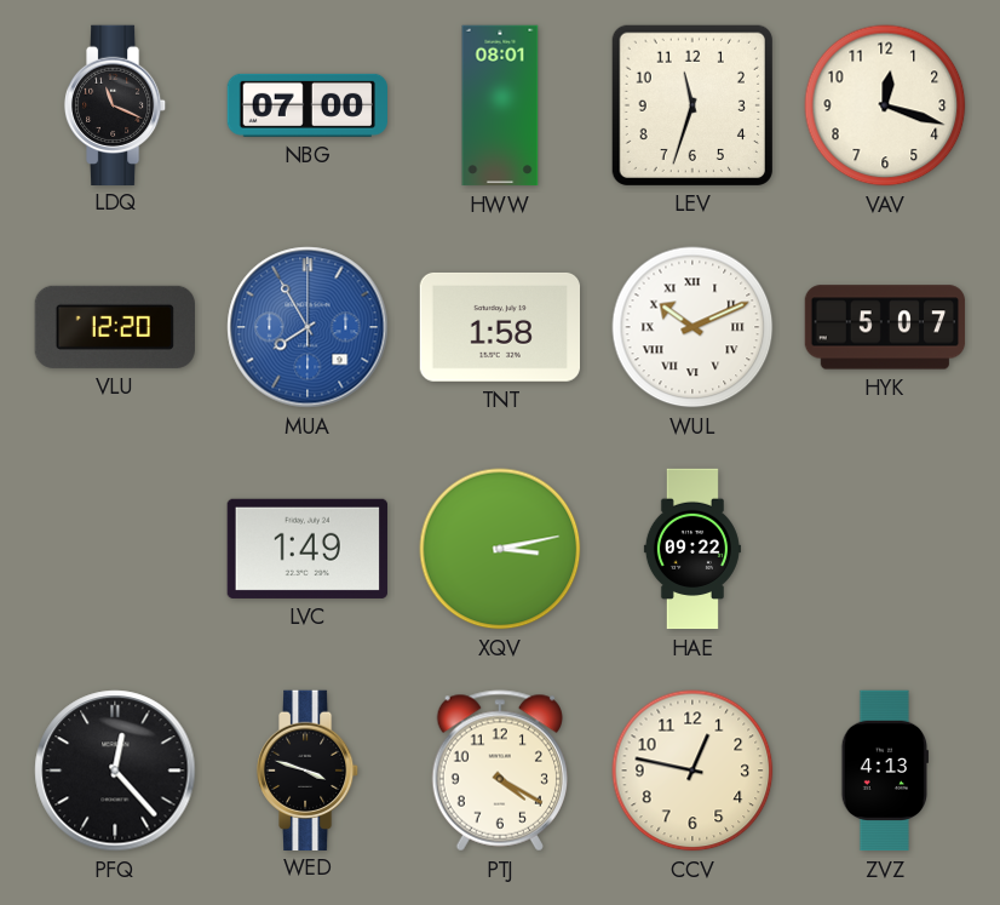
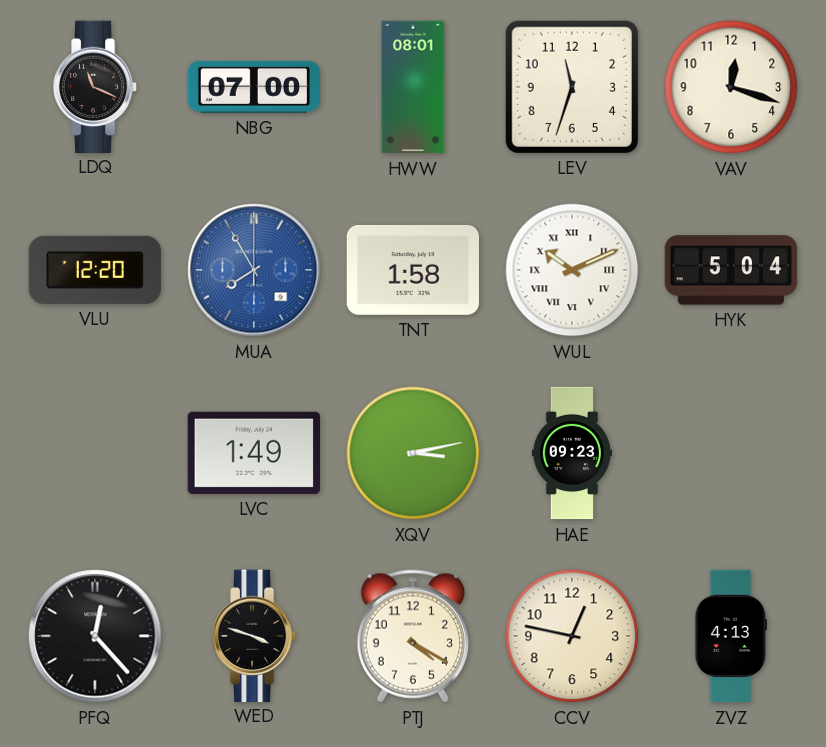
HYK: 5:07 -> 5:04
HAE: 09:22 -> 09:23
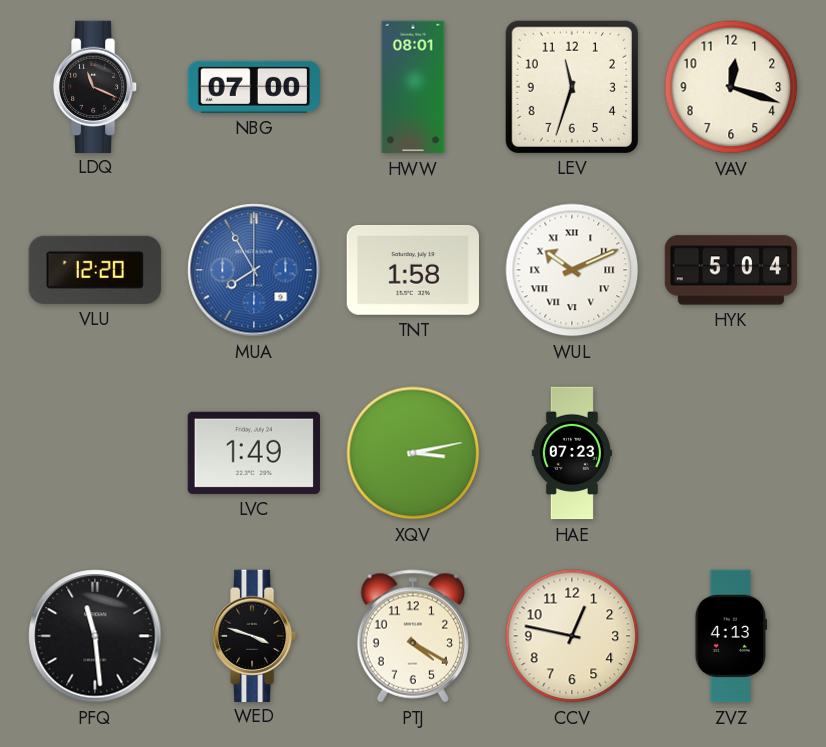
HAE: 09:23 -> 07:23
PFQ: 12:23 -> 11:29
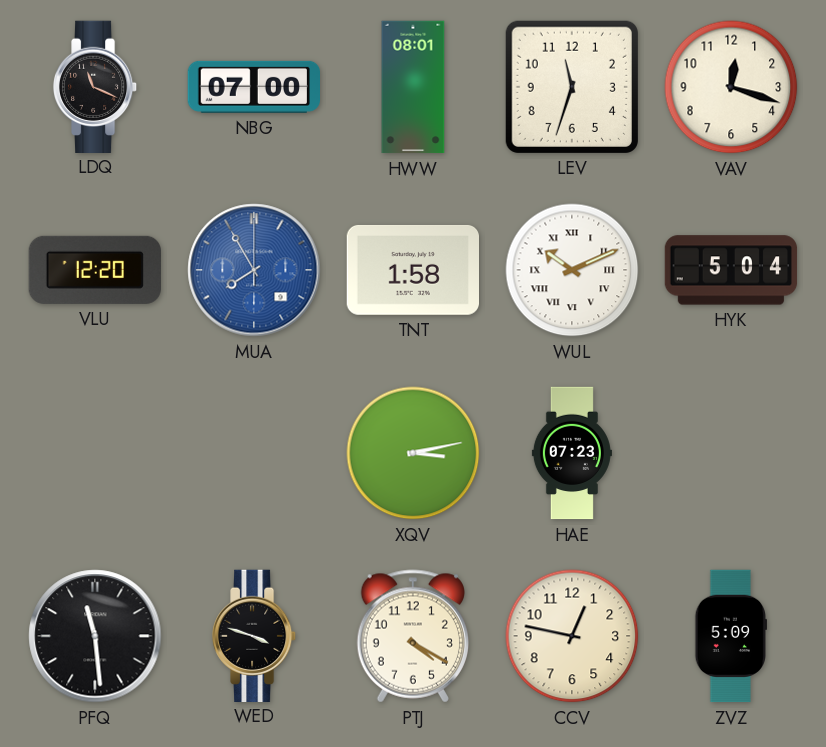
LVC: 1:49 -> none
ZVZ: 4:13 -> 5:09
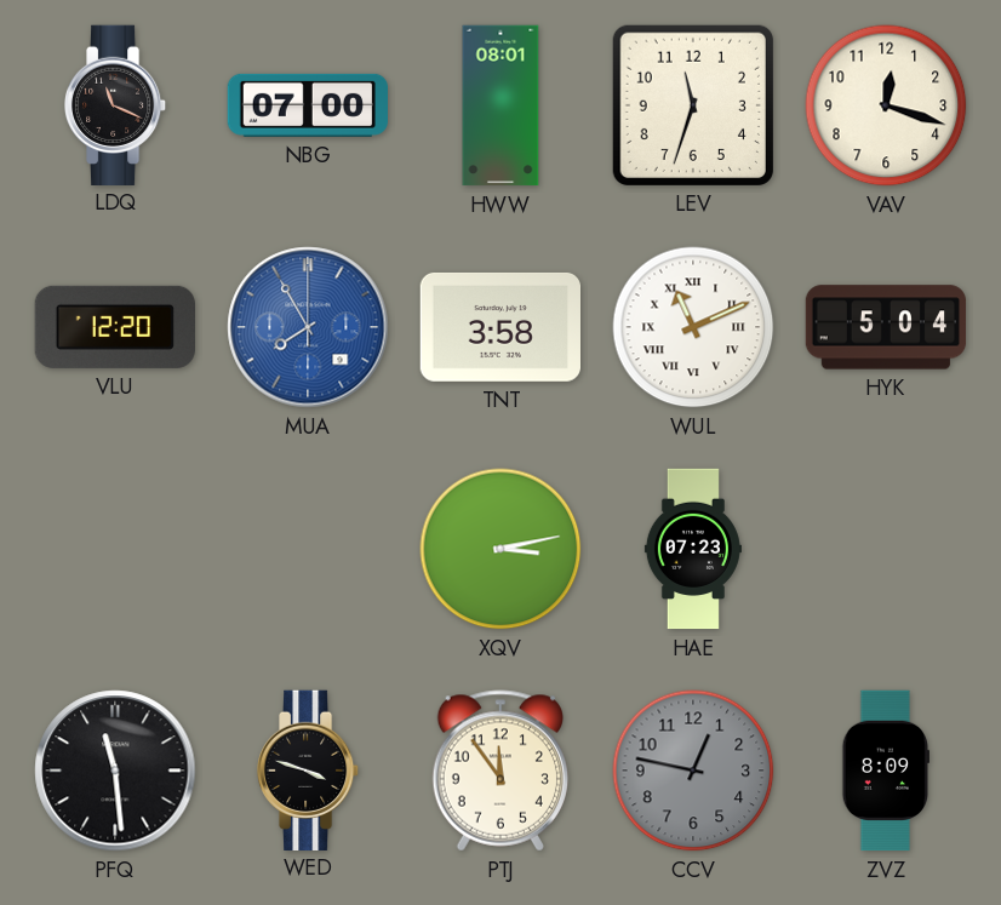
TNT: 1:58 -> 3:58
WUL: 10:11 -> 11:11
PTJ: 4:20 -> 11:54
CCV dial: cream -> grey
ZVZ: 5:09 -> 8:09
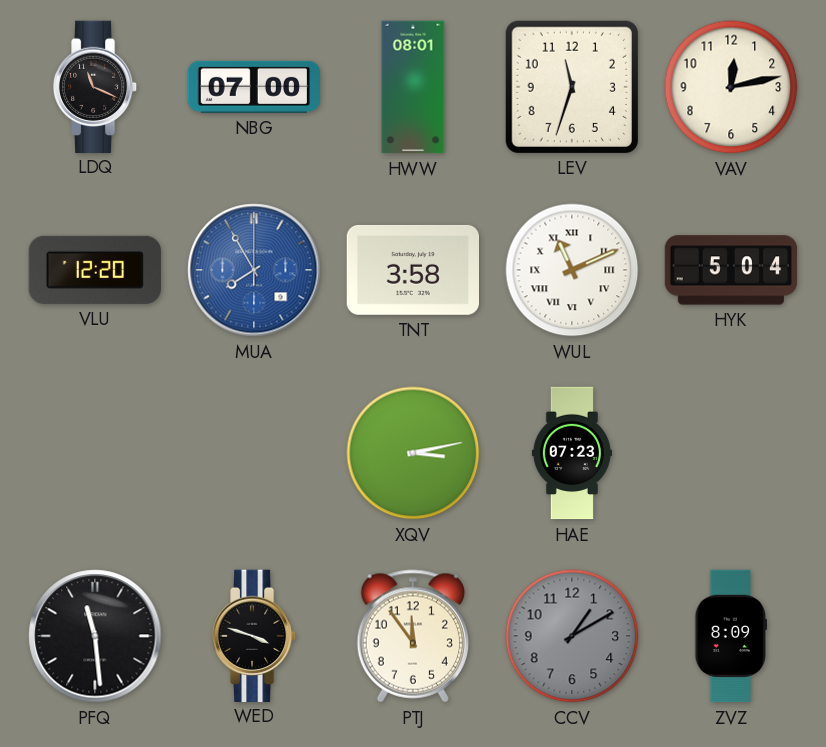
VAV: 12:18 -> 12:13
CCV: 12:47 -> 1:10
